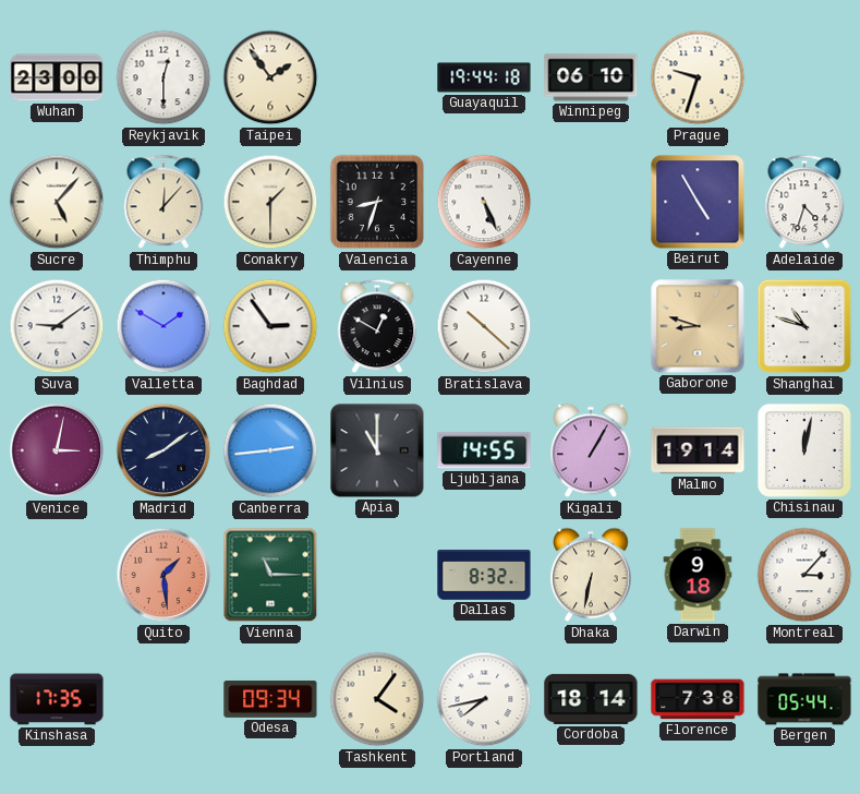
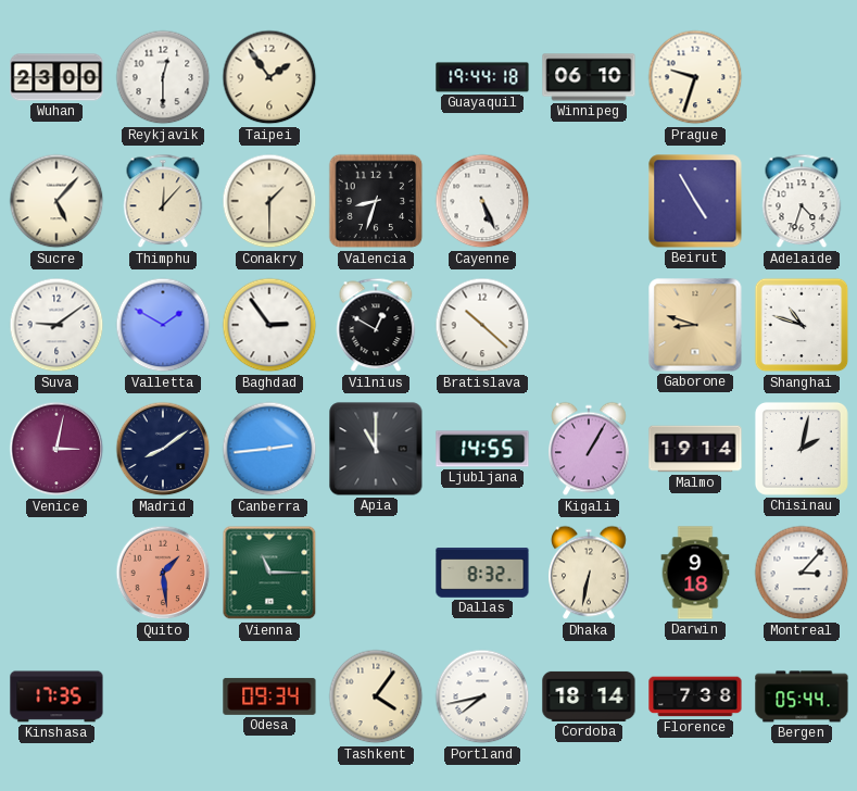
Chisinau: 12:02 -> 2:02
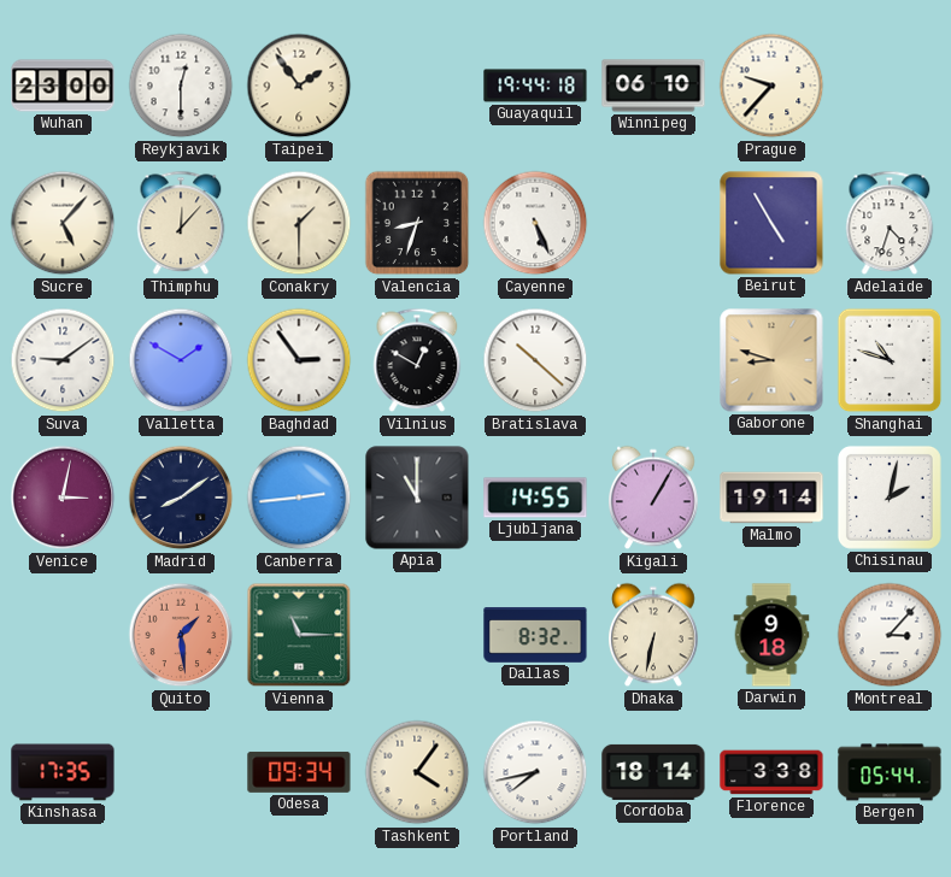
Prague: 9:33 -> 9:37
Florence: 7:38 -> 3:38
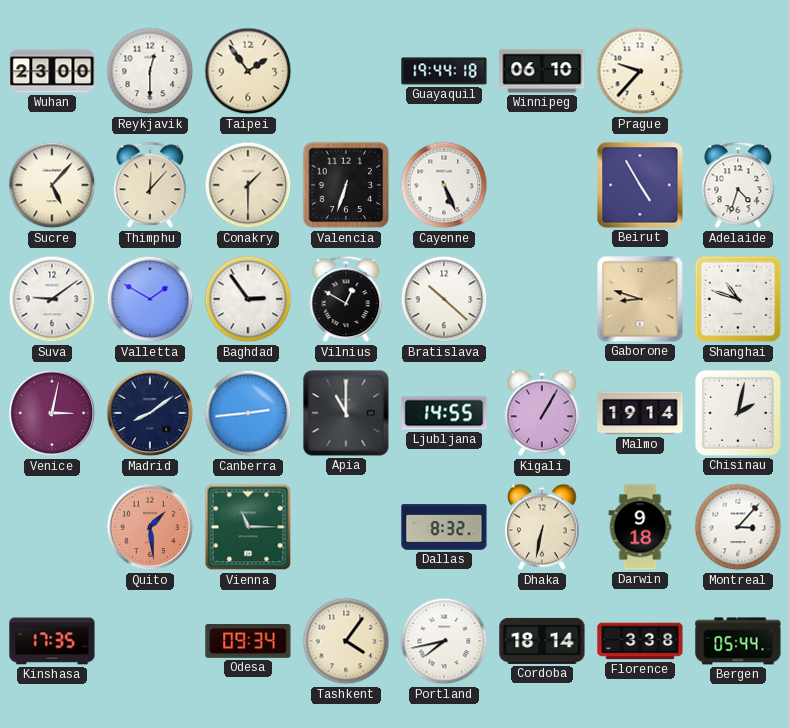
Valencia: 8:33 -> 6:33
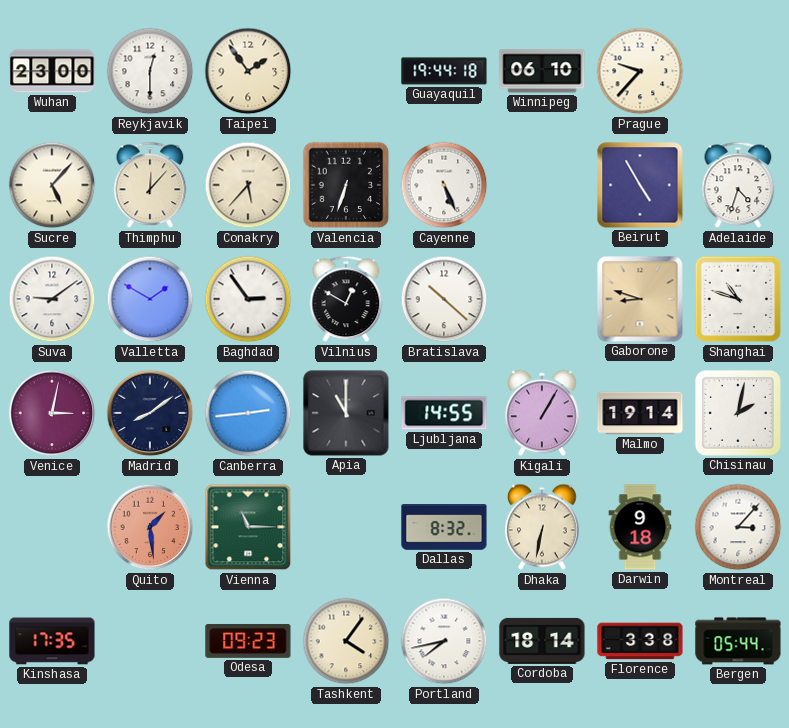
Conakry: 1:30 -> 5:37
Odesa: 09:34 -> 09:23
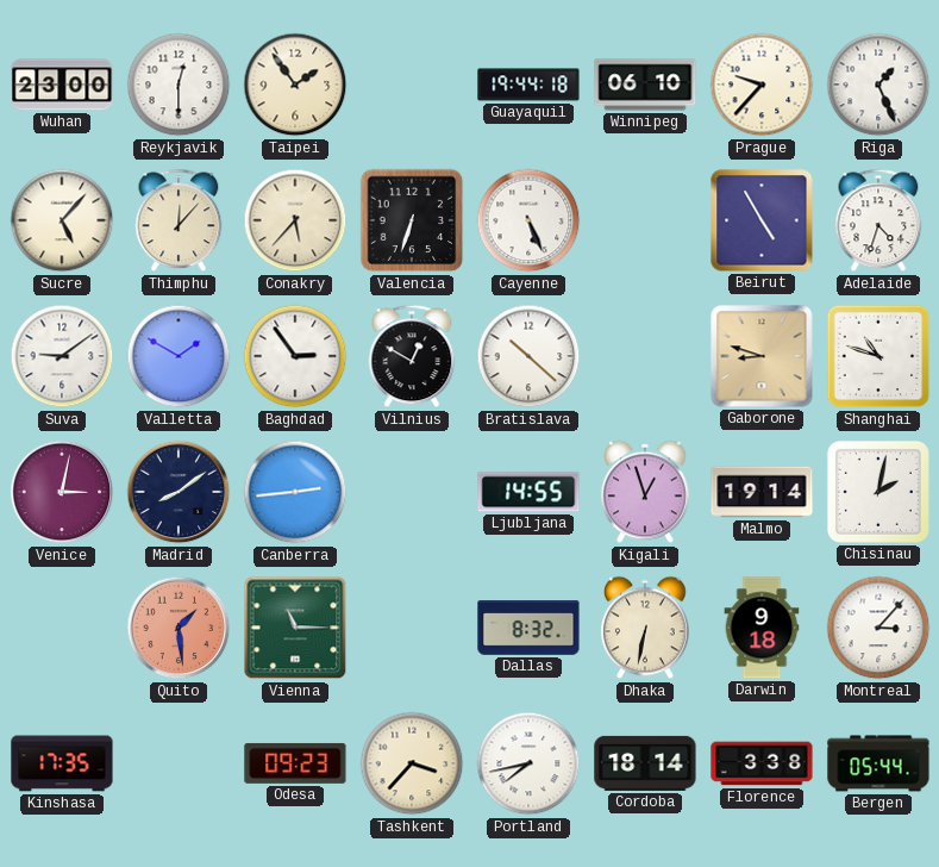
Riga: none -> 1:26
Apia: 11:00 -> none
Kigali: 1:05 -> 12:57
Tashkent: 4:06 -> 3:37
